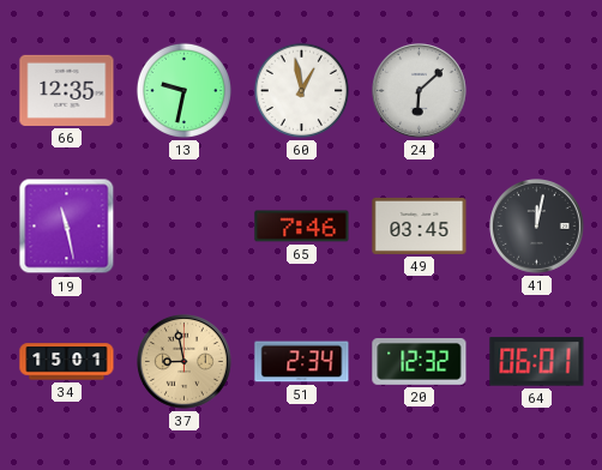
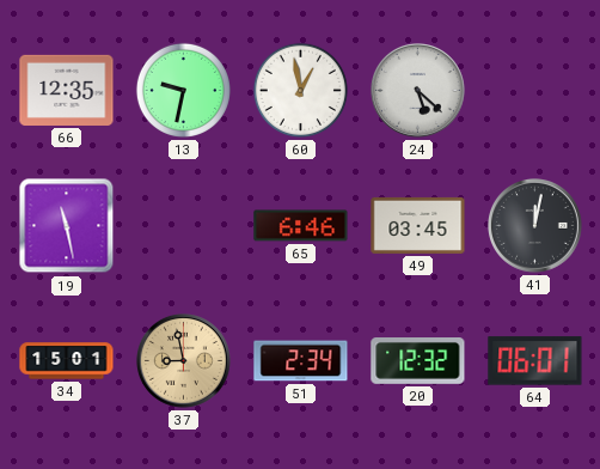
24: 6:08 -> 5:22
65: 7:46 -> 6:46
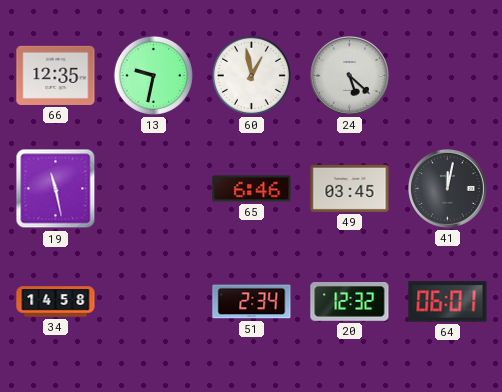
34: 15:01 -> 14:58
37: 8:58 -> none
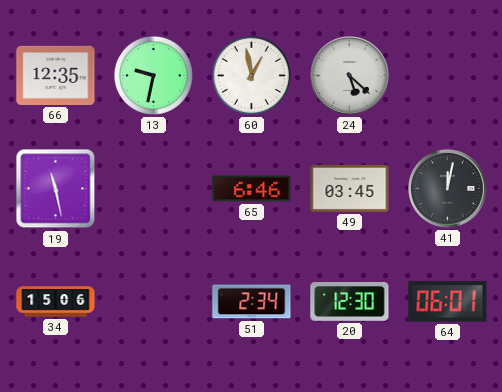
34: 14:58 -> 15:06
20: 12:32 -> 12:30
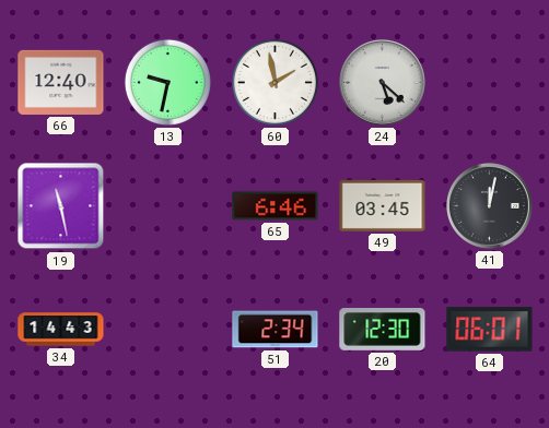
66: 12:35 -> 12:40
60: 12:58 -> 1:58
34: 15:06 -> 14:43
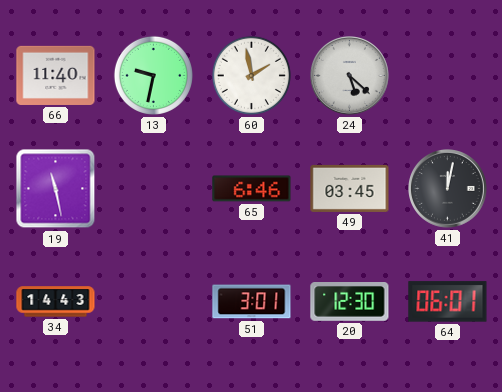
66: 12:40 -> 11:40
51: 2:34 -> 3:01
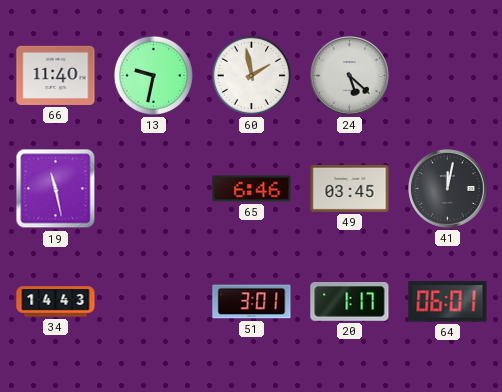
20: 12:30 -> 1:17
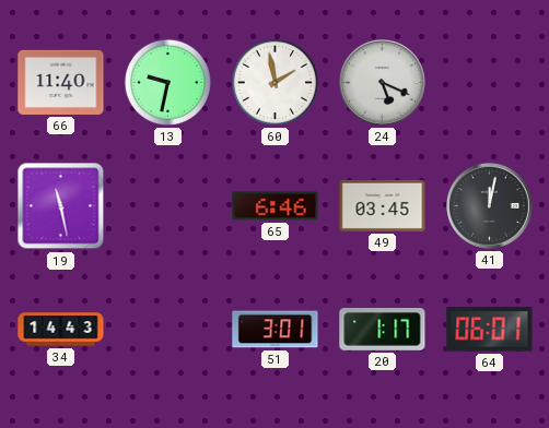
24: 5:22 -> 5:19
